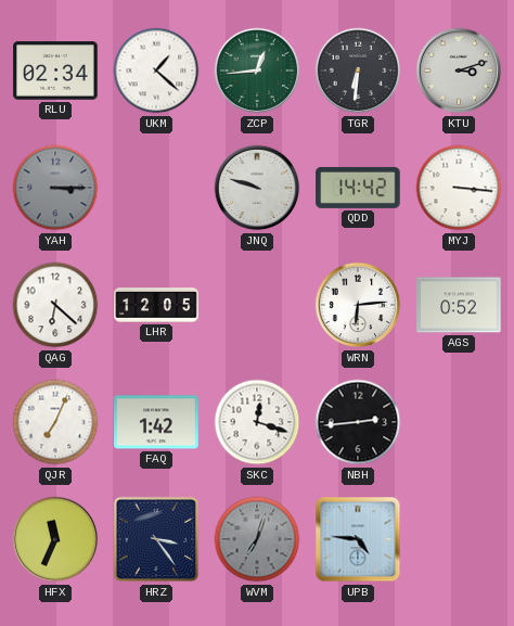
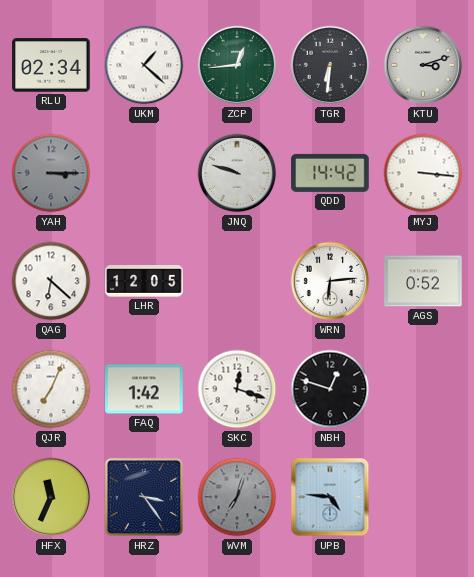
NBH: 2:44 -> 12:48
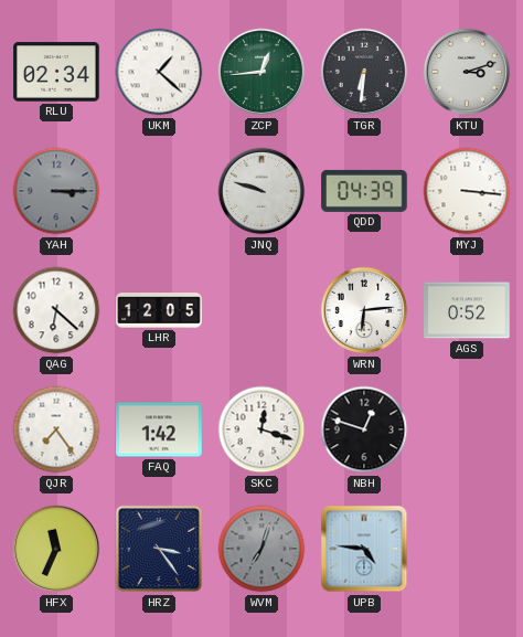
QDD: 14:42 -> 04:39
QJR: 7:04 -> 7:24
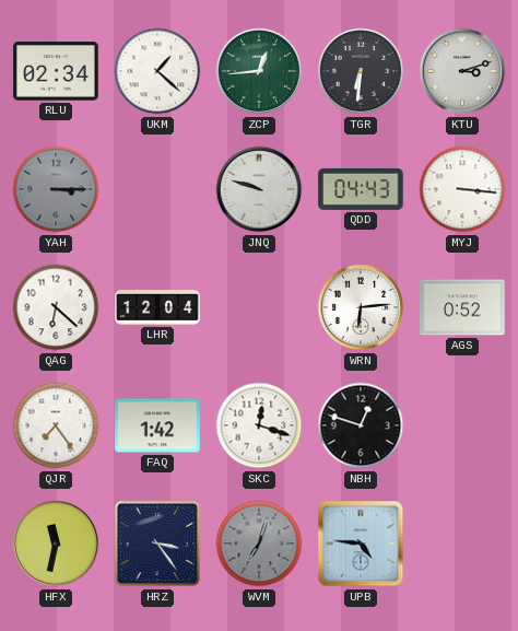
QDD: 04:39 -> 04:43
LHR: 12:05 -> 12:04
HFX: 11:34 -> 11:32
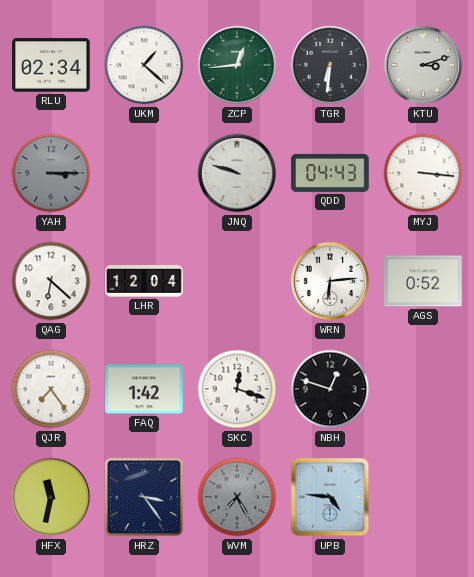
WVM: 7:03 -> 7:25
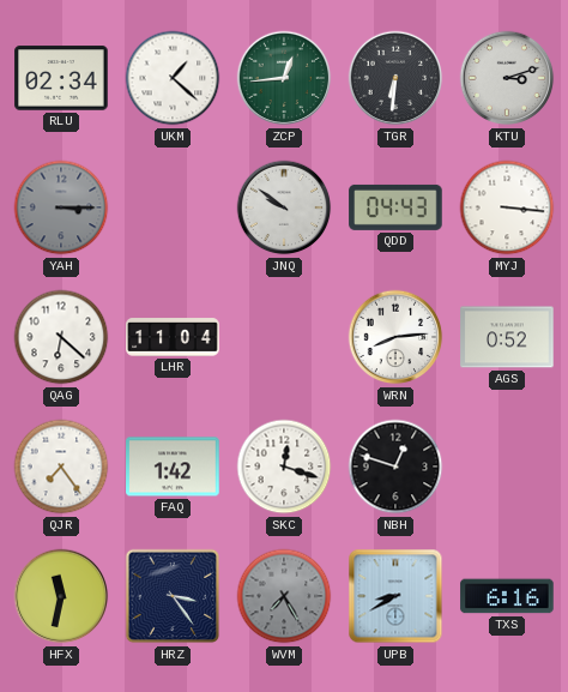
JNQ: 9:48 -> 9:51
LHR: 12:04 -> 11:04
WRN: 6:14 -> 8:14
UPB: 4:46 -> 8:40
TXS: none -> 6:16
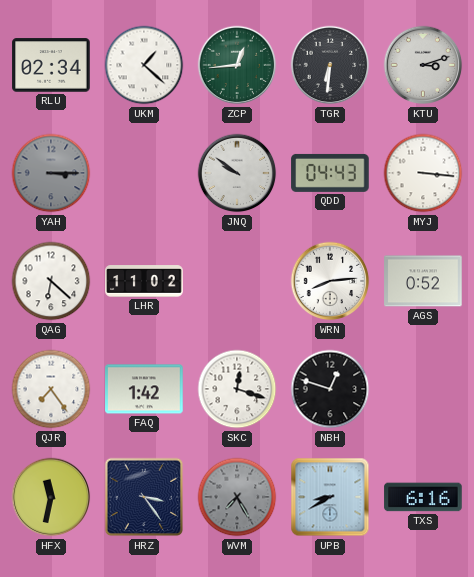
LHR: 11:04 -> 11:02
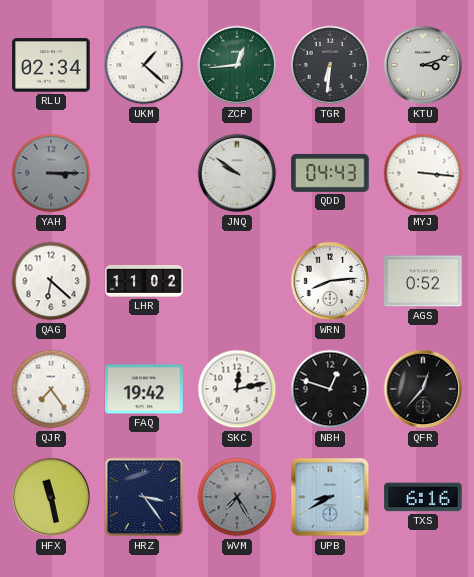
FAQ: 1:42 -> 19:42
SKC: 12:18 -> 12:13
QFR: none -> 12:37
HFX: 11:32 -> 11:28
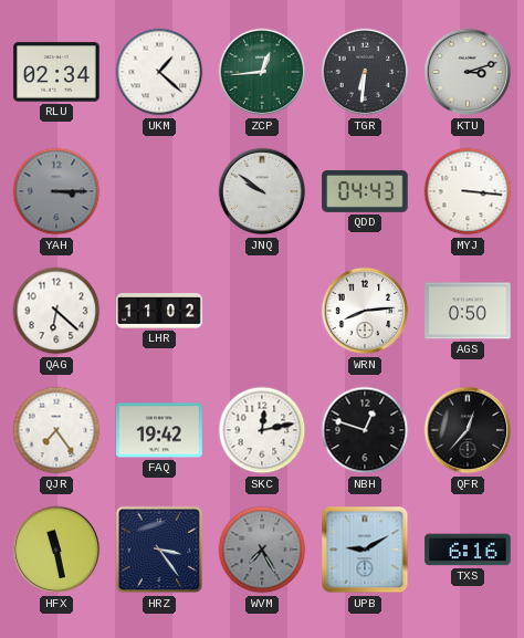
AGS: 0:52 -> 0:50
UPB: 8:40 -> 9:10
